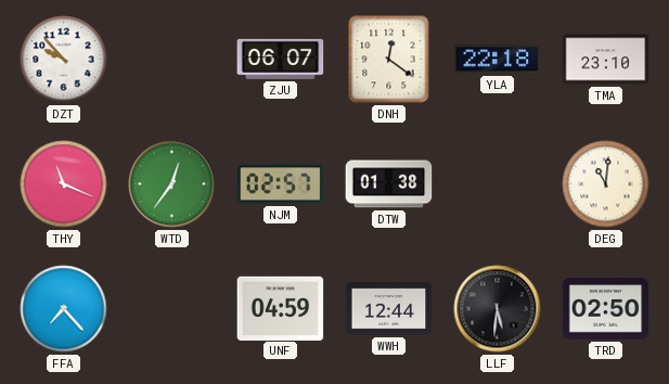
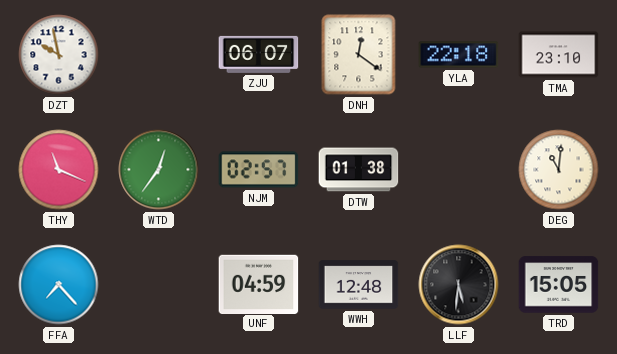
DZT: 9:53 -> 9:58
WWH: 12:44 -> 12:48
TRD: 02:50 -> 15:05
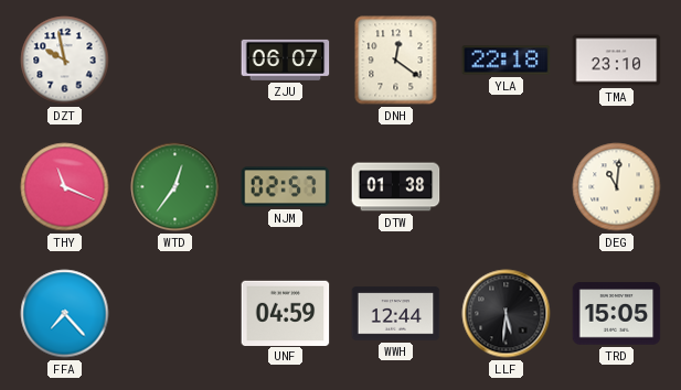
WWH: 12:48 -> 12:44
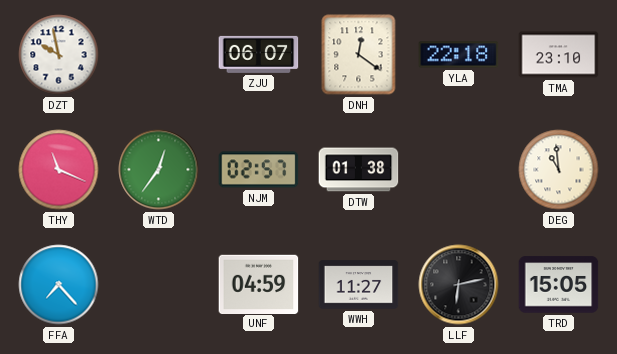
DEG: 11:01 -> 10:59
WWH: 12:44 -> 11:27
LLF: 5:31 -> 6:13
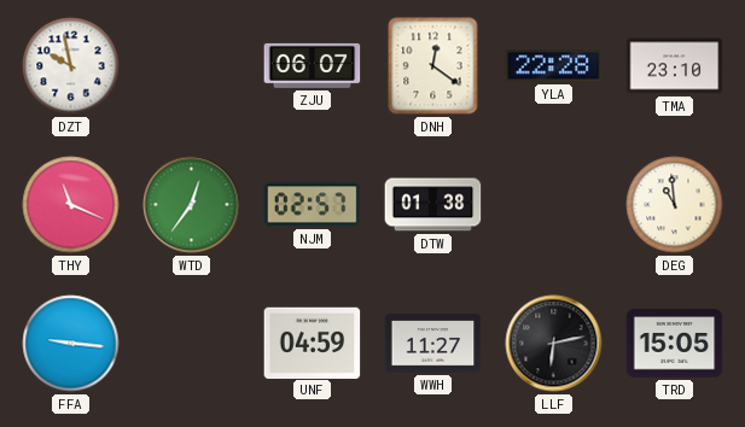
YLA: 22:18 -> 22:28
FFA: 7:23 -> 9:16
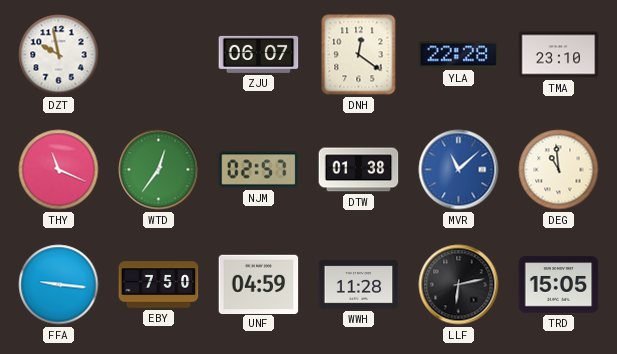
MVR: none -> 11:08
EBY: none -> 7:50
WWH: 11:27 -> 11:28
